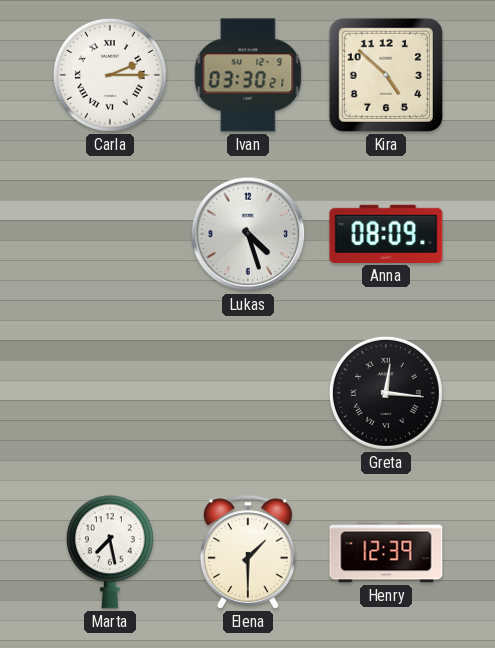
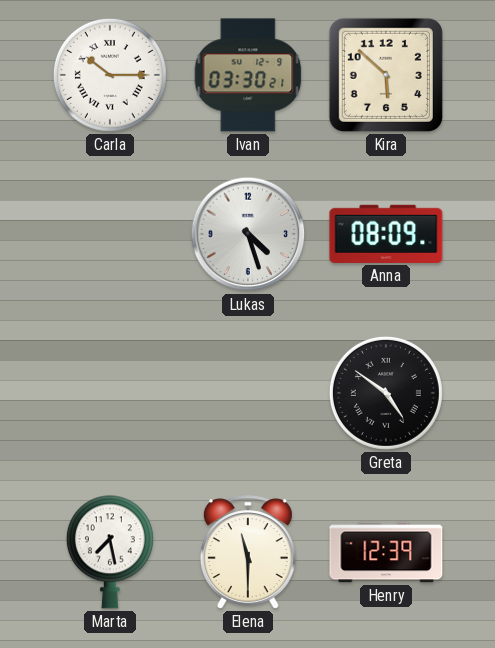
Carla: 2:15 -> 10:15
Kira: 4:52 -> 5:52
Greta: 12:16 -> 4:51
Elena: 1:30 -> 11:30
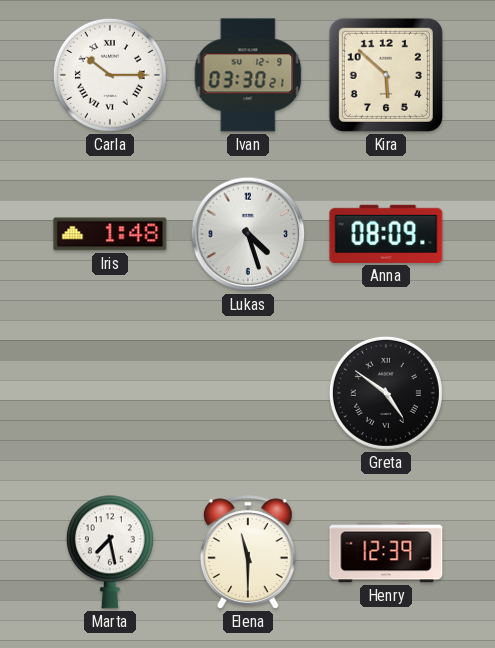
Iris: none -> 1:48
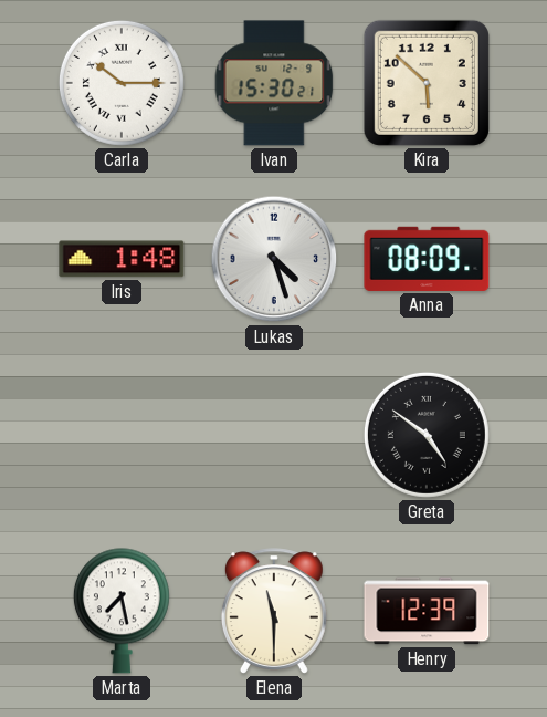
Ivan: 03:30 -> 15:30
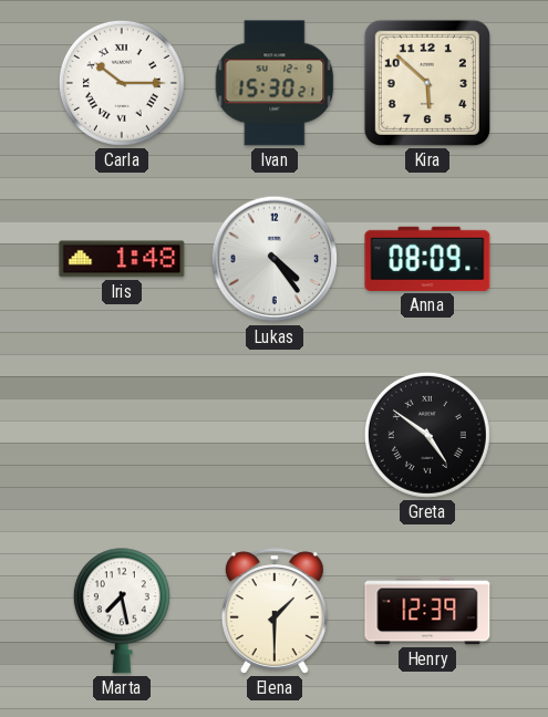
Lukas: 4:27 -> 4:24
Elena: 11:30 -> 1:30
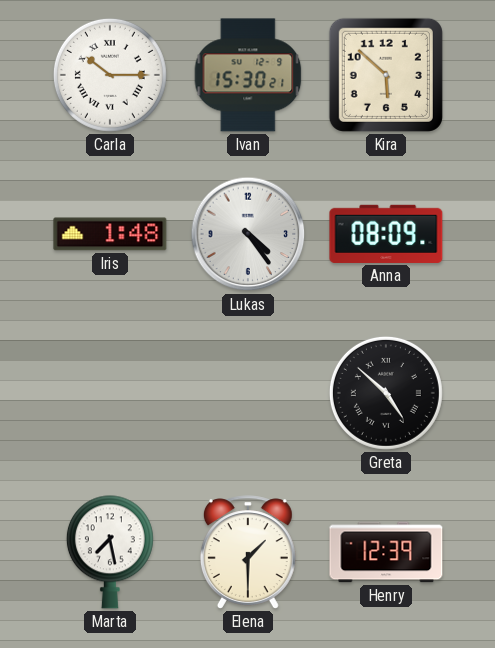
Greta: 4:51 -> 4:52
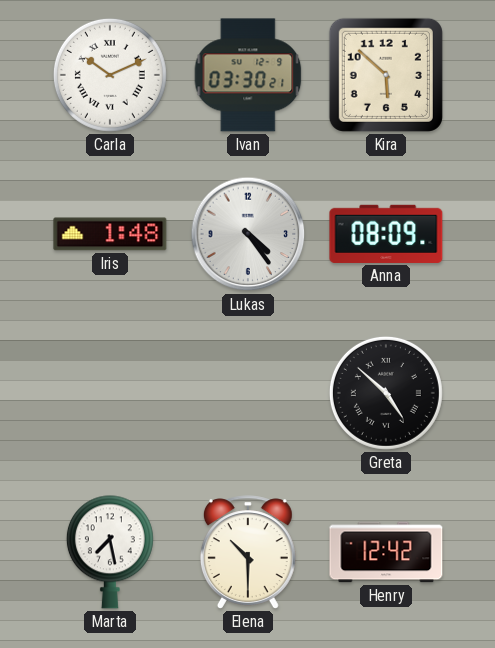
Carla: 10:15 -> 10:11
Ivan: 15:30 -> 03:30
Elena: 1:30 -> 10:30
Henry: 12:39 -> 12:42
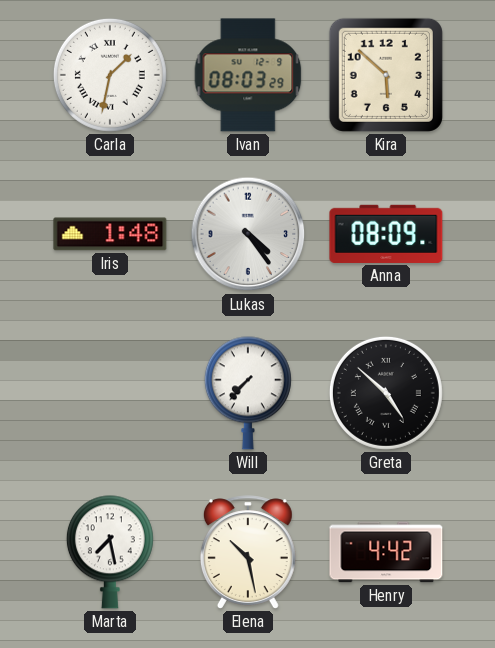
Carla: 10:11 -> 1:32
Ivan: 03:30 -> 08:03
Will: none -> 7:37
Elena: 10:30 -> 10:28
Henry: 12:42 -> 4:42
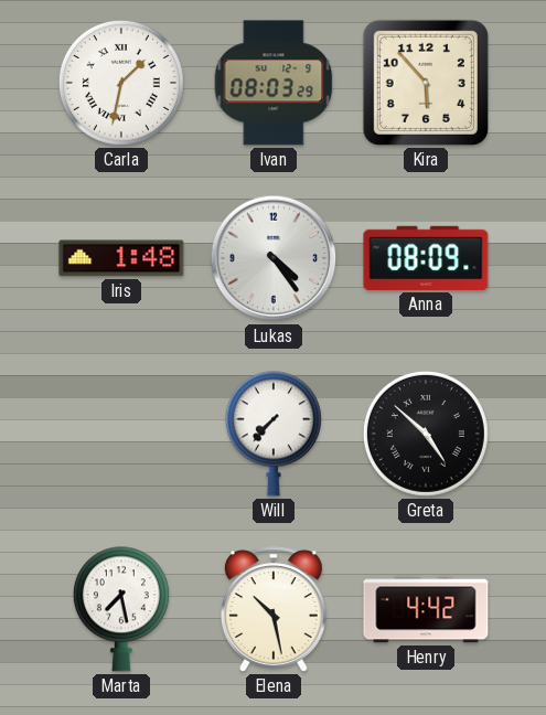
Kira: 5:52 -> 5:53
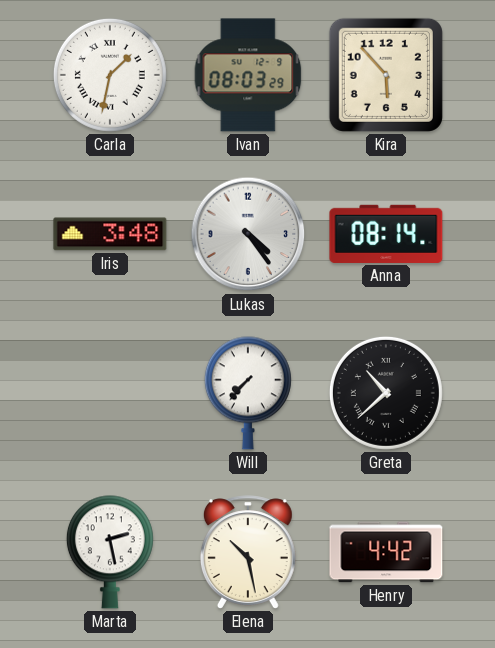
Iris: 1:48 -> 3:48
Anna: 08:09 -> 08:14
Greta: 4:52 -> 10:38
Marta: 7:28 -> 2:28
